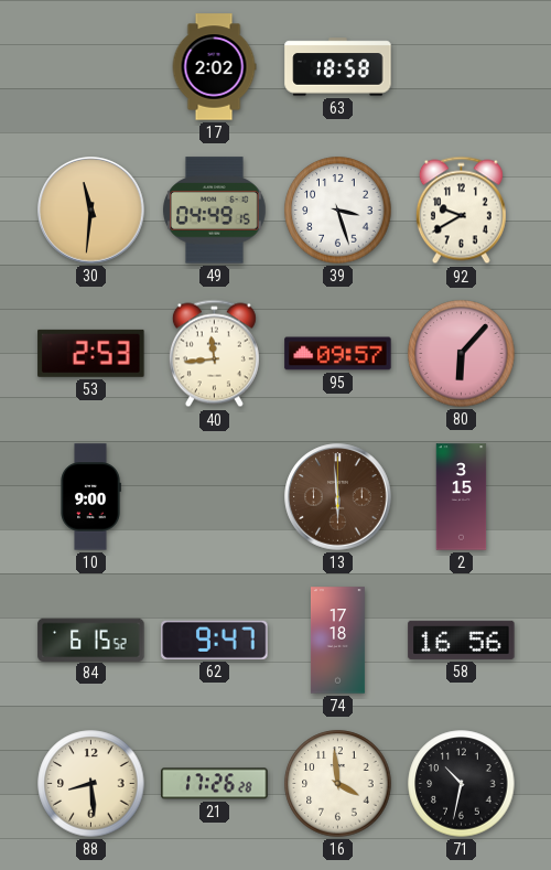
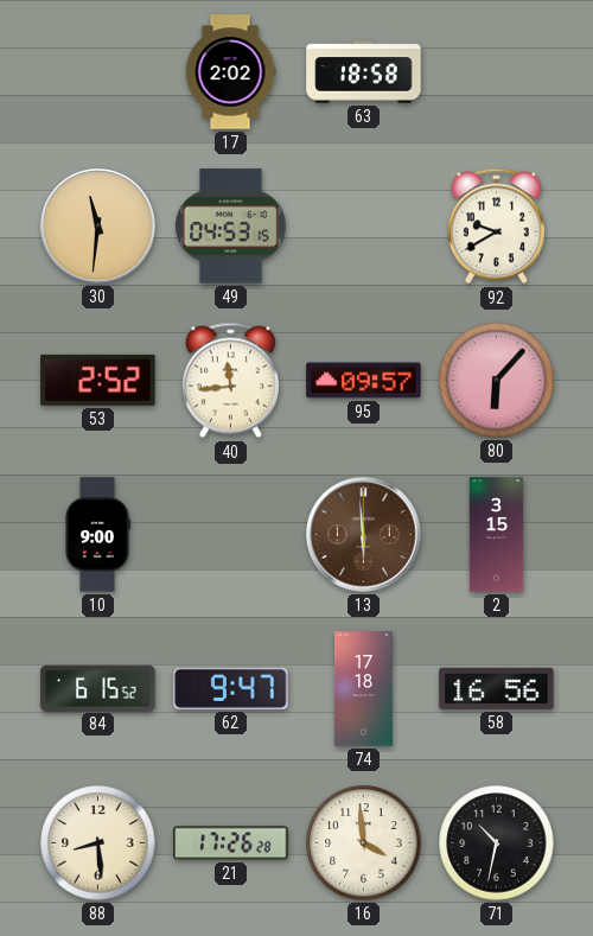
49: 04:49 -> 04:53
39: 3:27 -> none
53: 2:53 -> 2:52
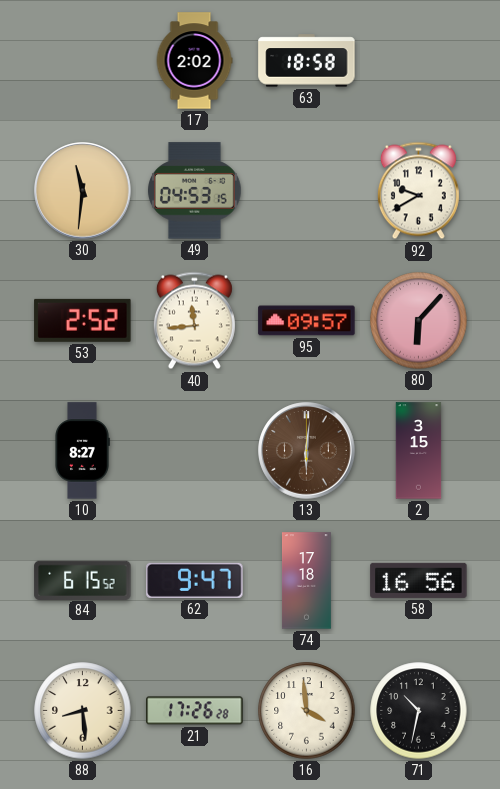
10: 9:00 -> 8:27
13: 5:59 -> 6:01
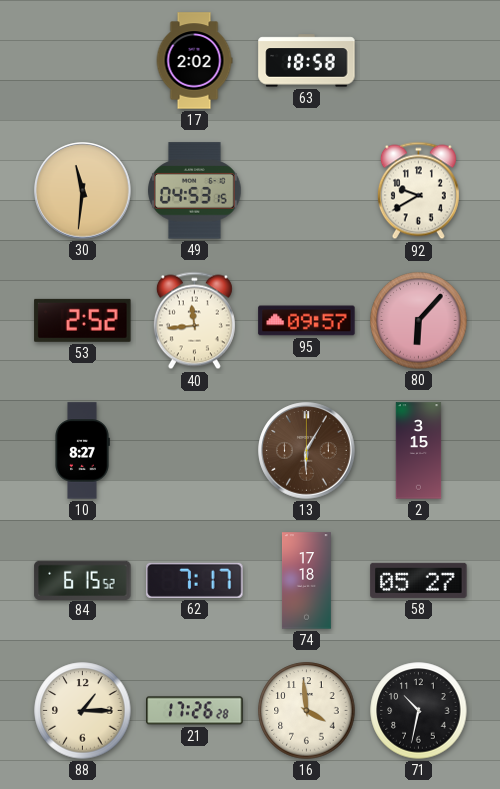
13: 6:01 -> 6:05
62: 9:47 -> 7:17
58: 16:56 -> 05:27
88: 8:29 -> 1:15
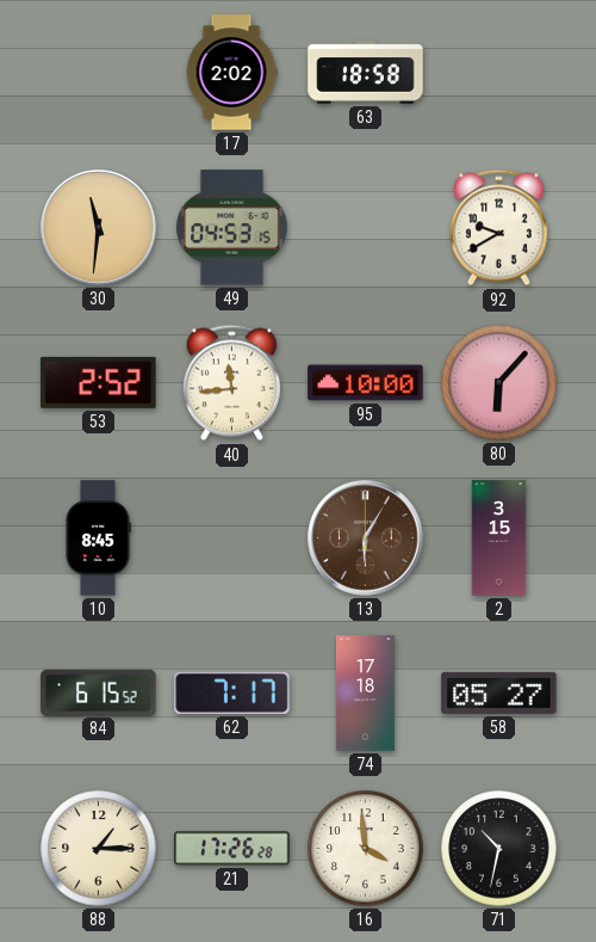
95: 09:57 -> 10:00
10: 8:27 -> 8:45
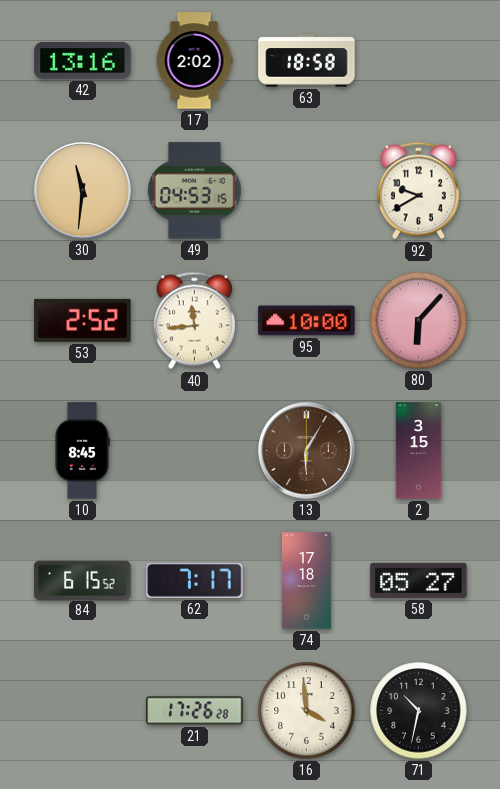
42: none -> 13:16
88: 1:15 -> none
